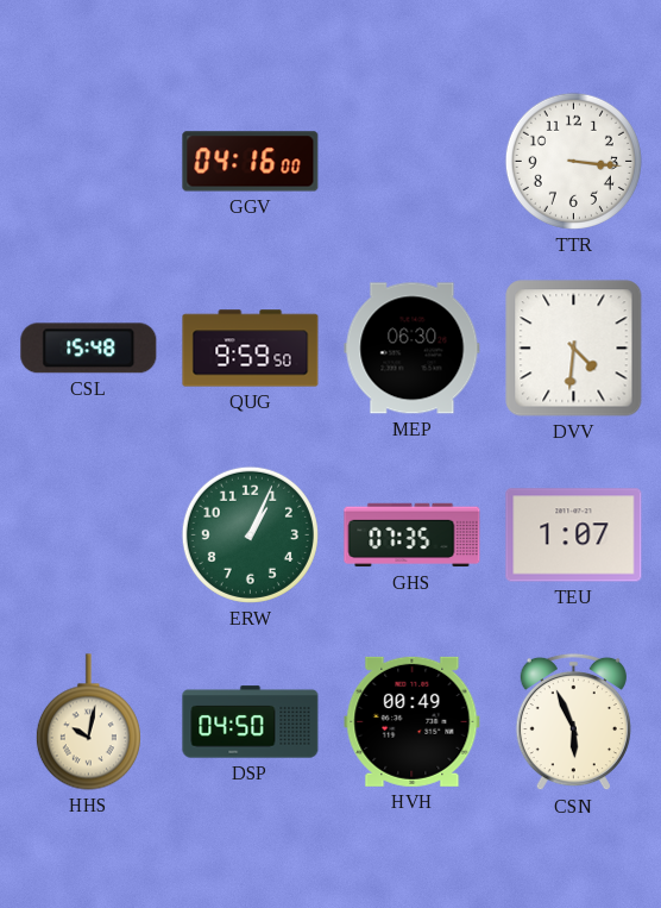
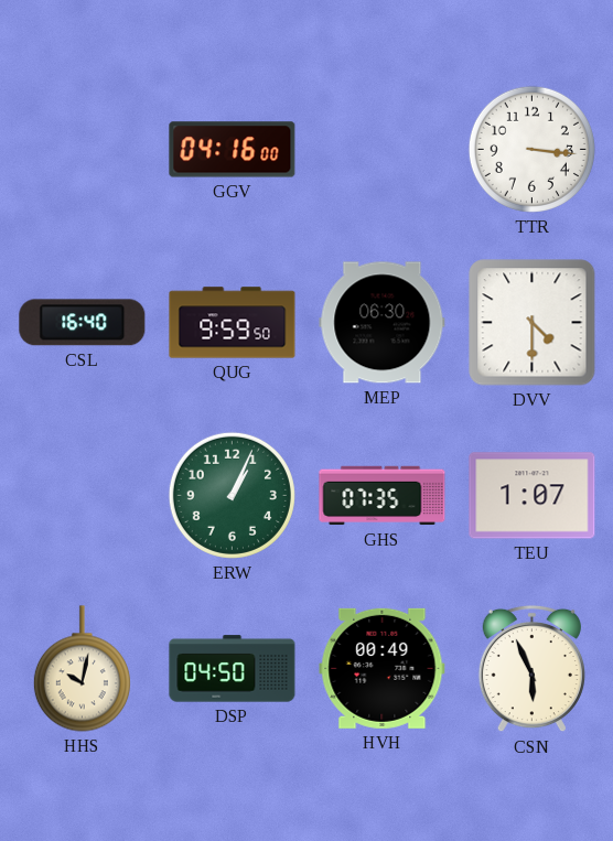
CSL: 15:48 -> 16:40
DVV: 4:31 -> 4:30
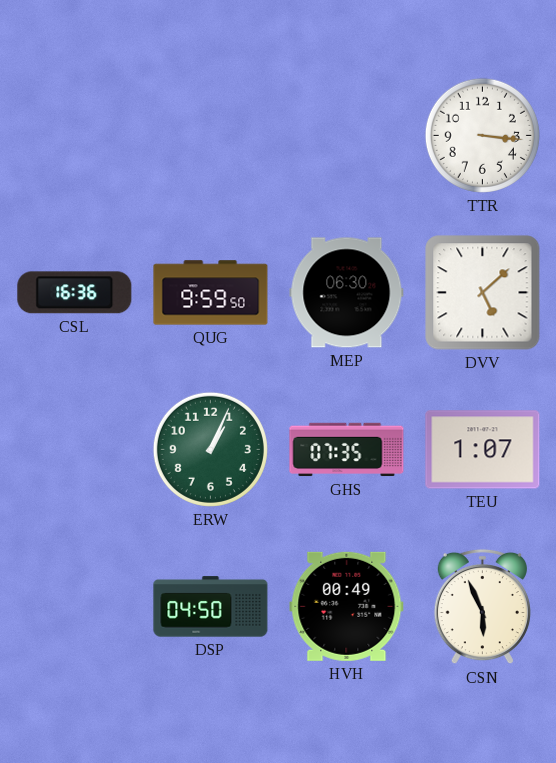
GGV: 04:16 -> none
CSL: 16:40 -> 16:36
DVV: 4:30 -> 5:08
HHS: 10:02 -> none
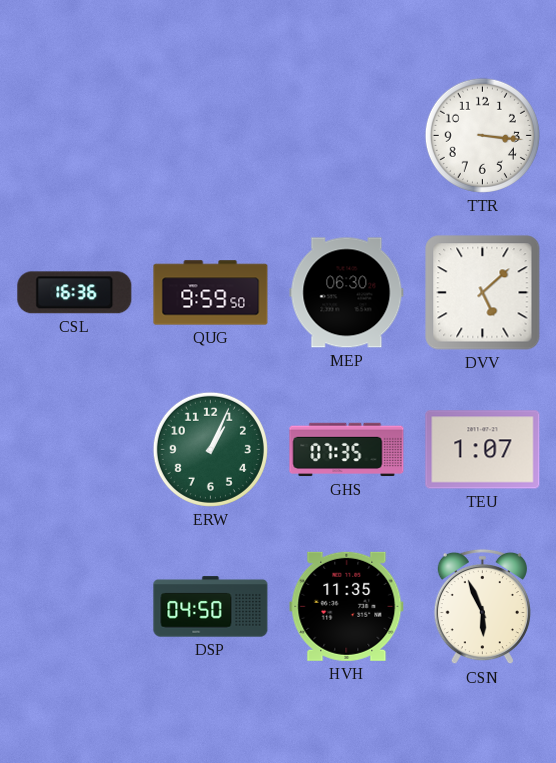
HVH: 00:49 -> 11:35
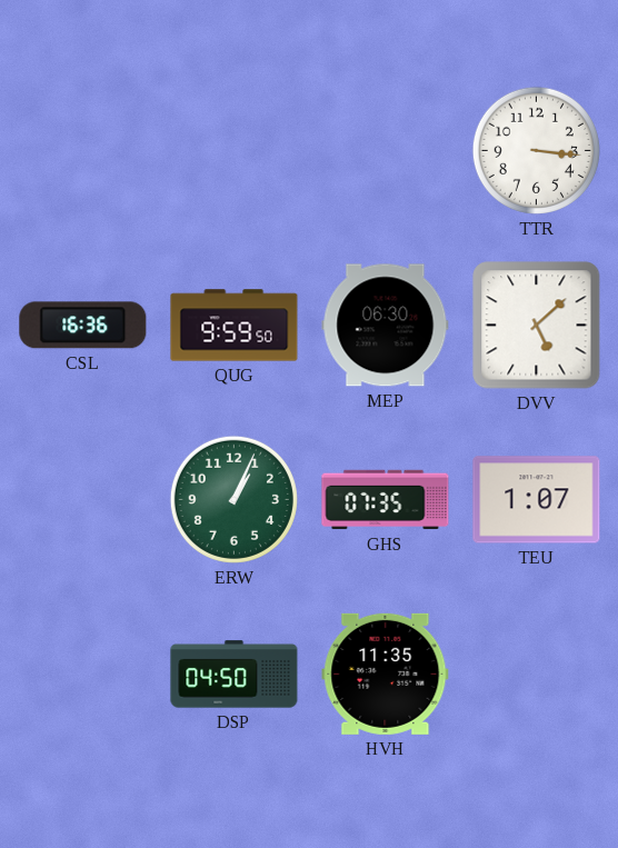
CSN: 5:56 -> none
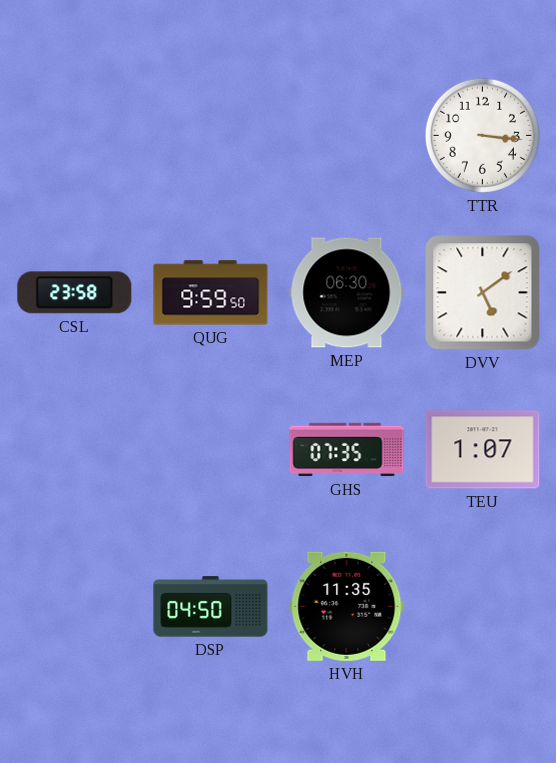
CSL: 16:36 -> 23:58
DVV: 5:08 -> 5:09
ERW: 1:04 -> none
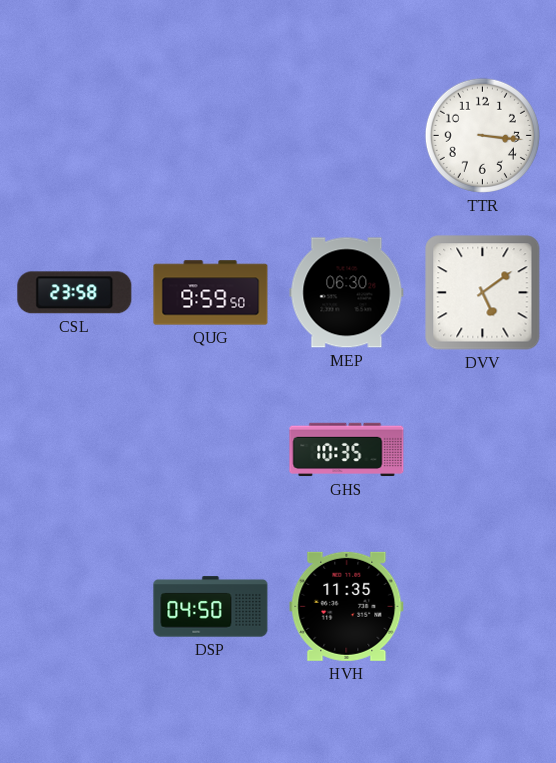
GHS: 07:35 -> 10:35
TEU: 1:07 -> none
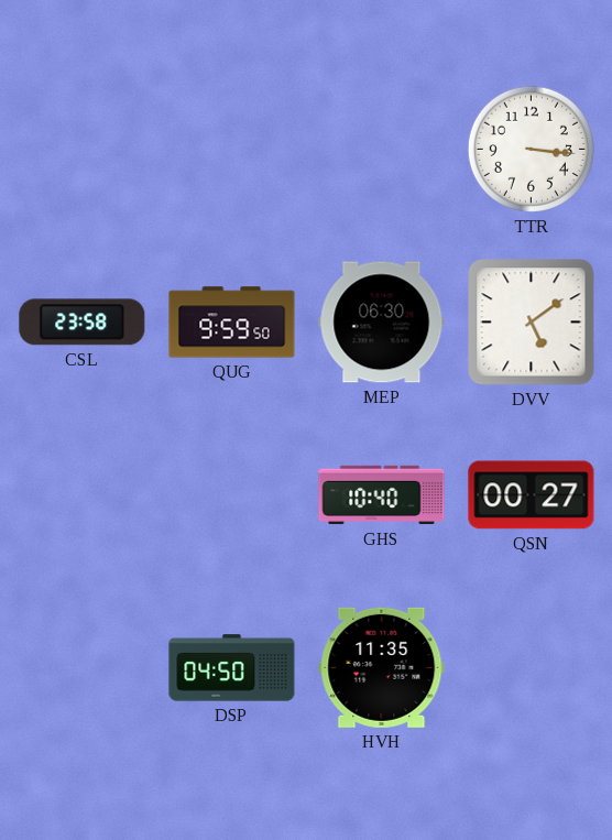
GHS: 10:35 -> 10:40
QSN: none -> 00:27
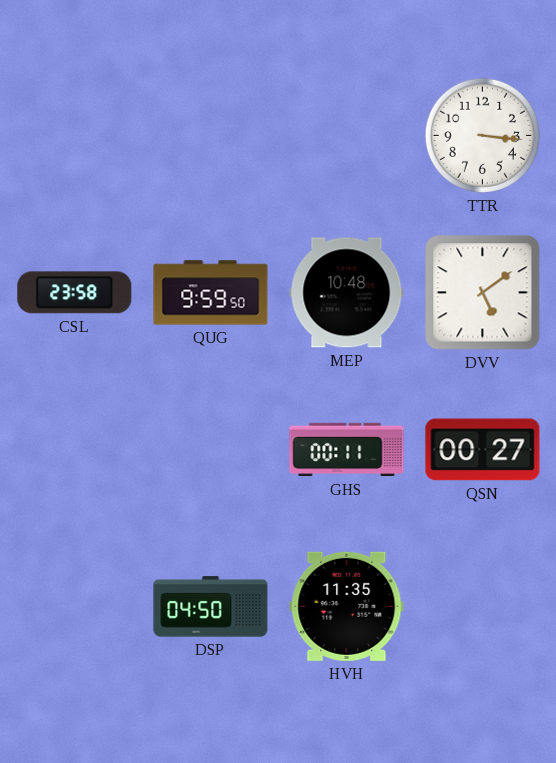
MEP: 06:30 -> 10:48
GHS: 10:40 -> 00:11
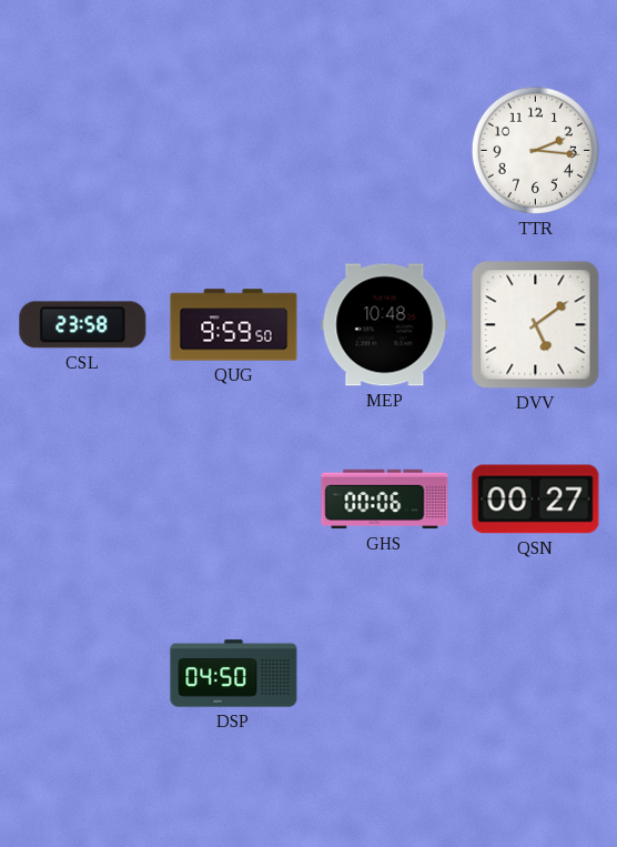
TTR: 3:16 -> 2:16
GHS: 00:11 -> 00:06
HVH: 11:35 -> none
